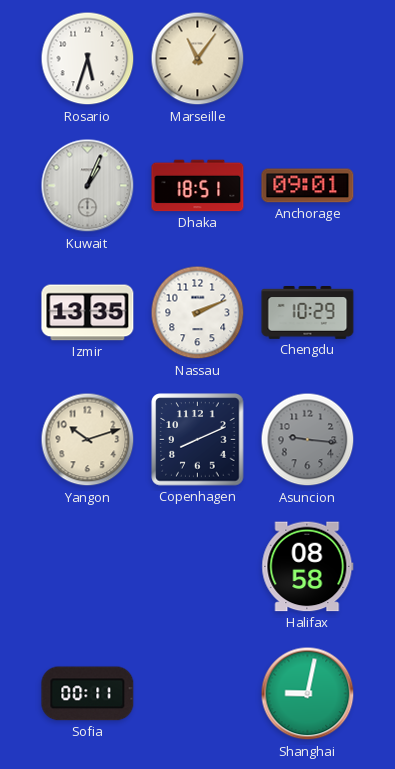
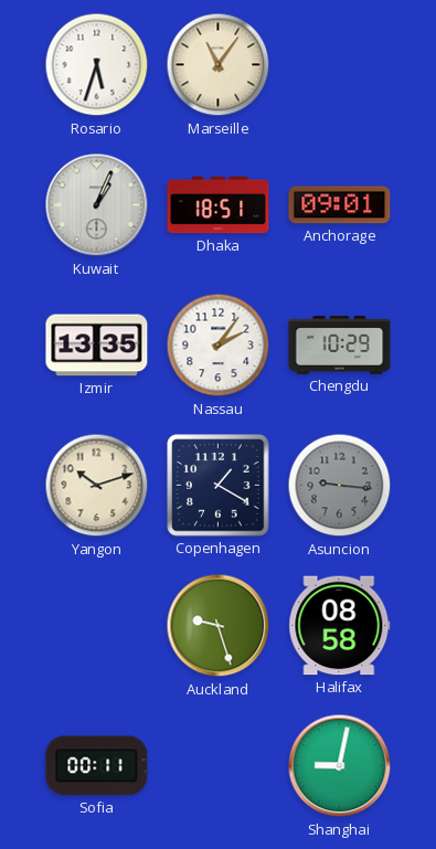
Nassau: 2:11 -> 2:06
Copenhagen: 8:11 -> 1:20
Auckland: none -> 9:27
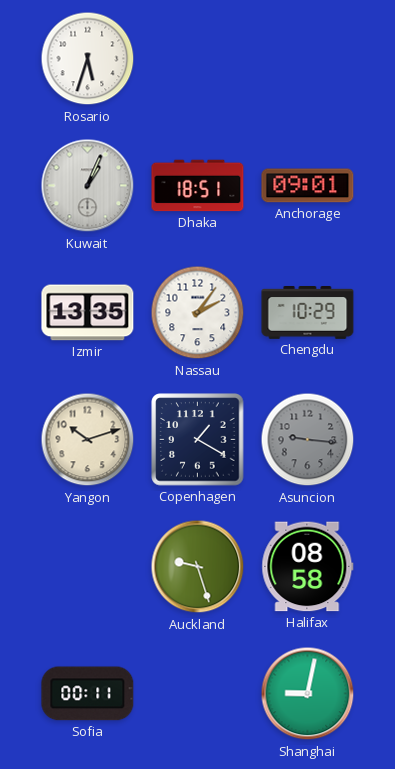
Marseille: 11:06 -> none
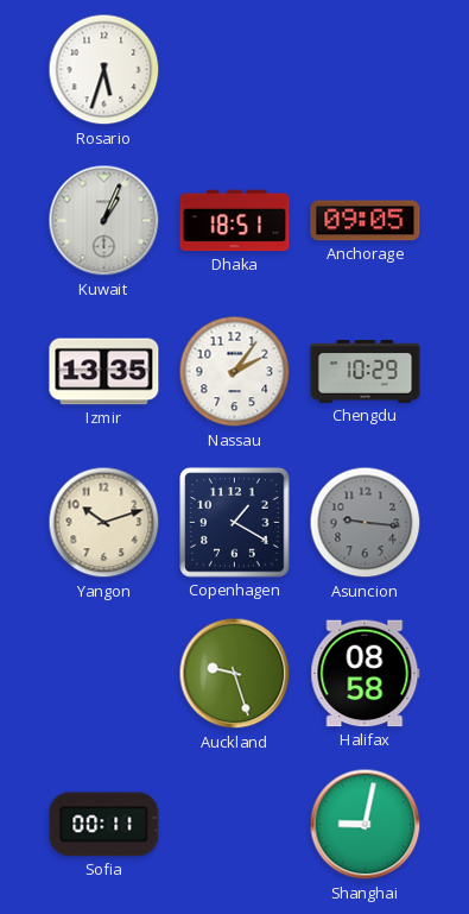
Anchorage: 09:01 -> 09:05
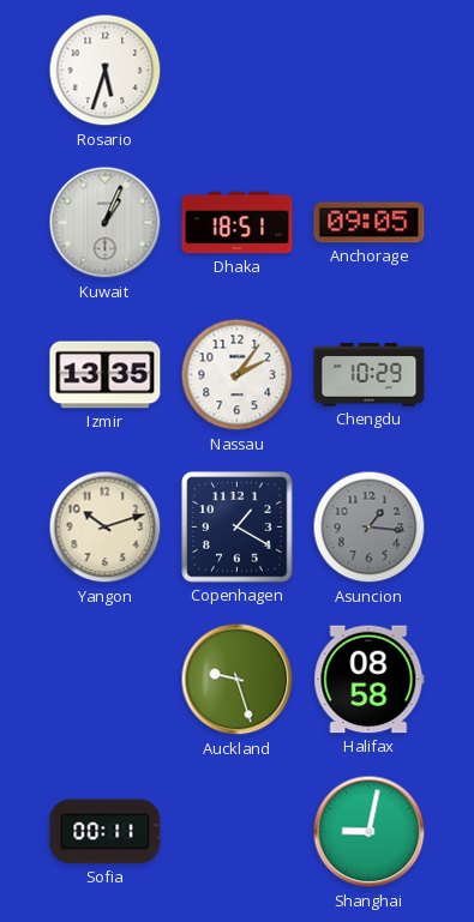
Asuncion: 9:16 -> 1:16
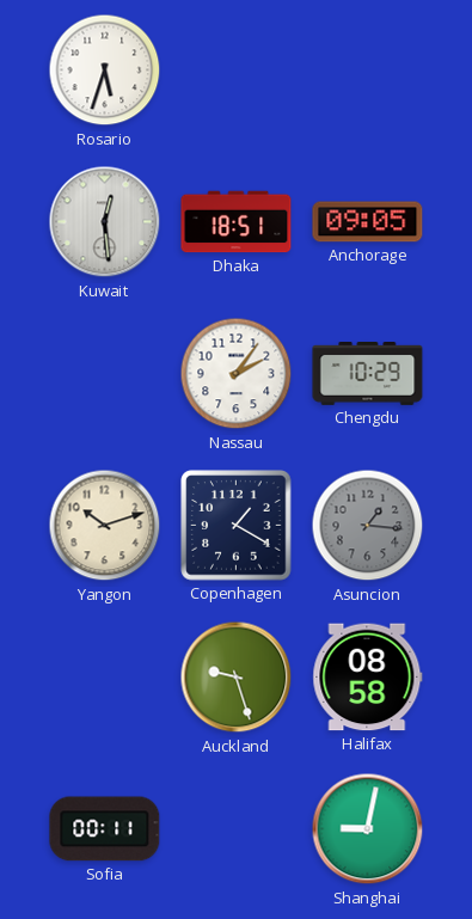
Kuwait: 1:04 -> 12:29
Izmir: 13:35 -> none
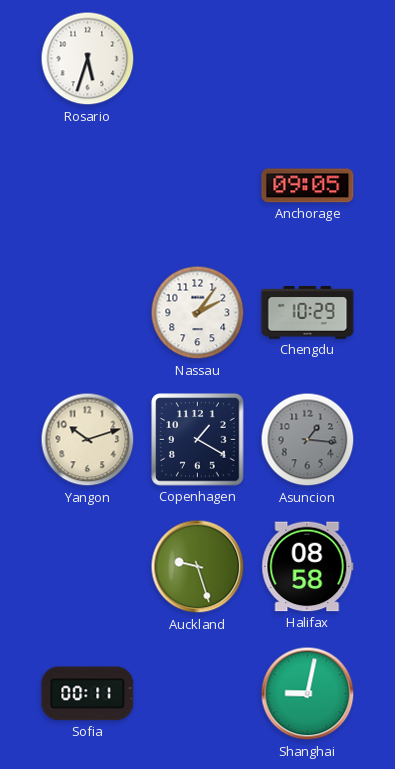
Kuwait: 12:29 -> none
Dhaka: 18:51 -> none
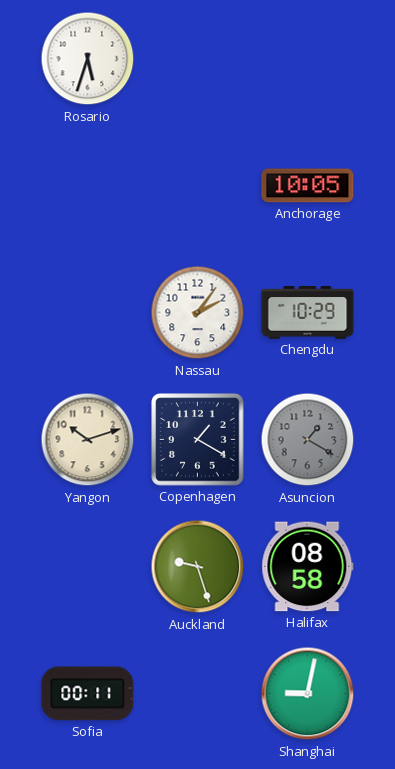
Anchorage: 09:05 -> 10:05
Asuncion: 1:16 -> 1:20
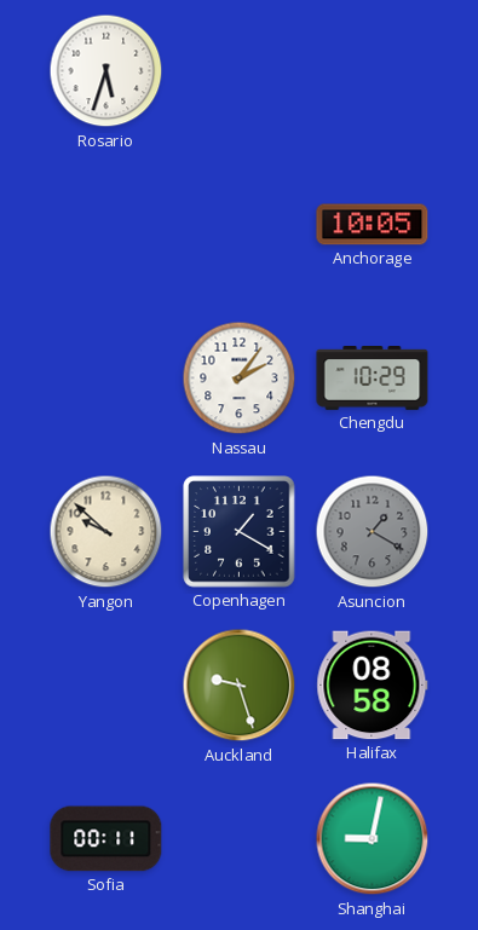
Yangon: 10:12 -> 9:52
